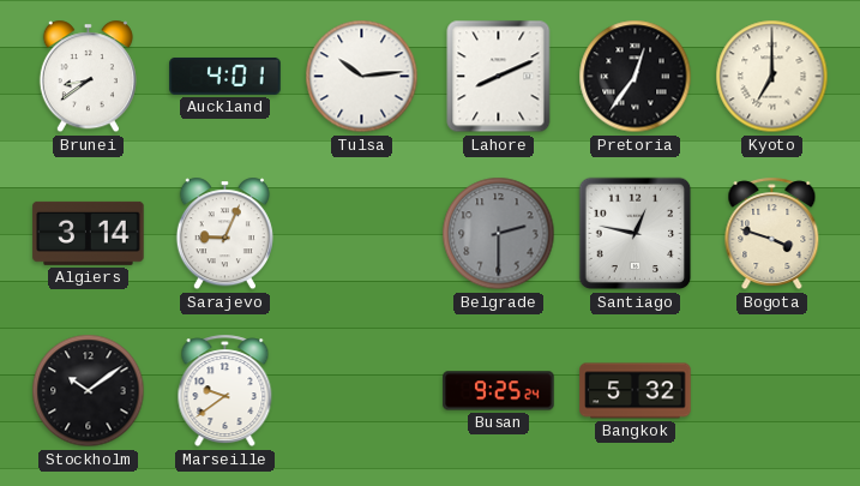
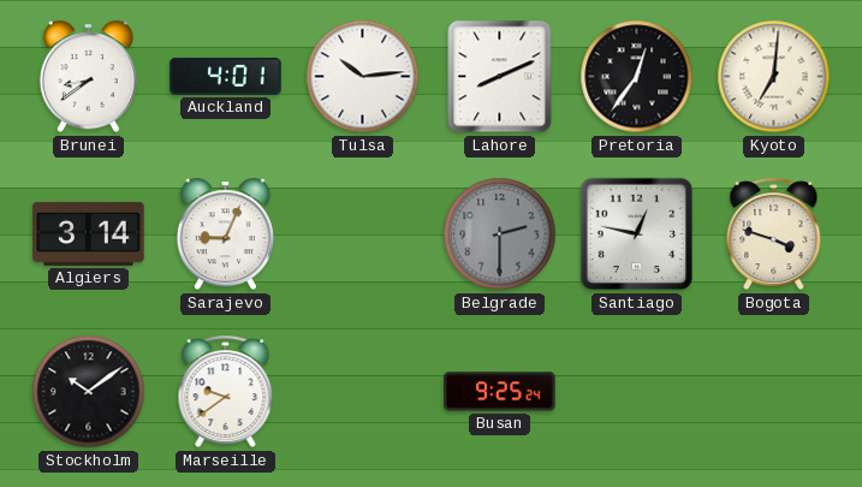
Kyoto: 7:00 -> 7:01
Bangkok: 5:32 -> none
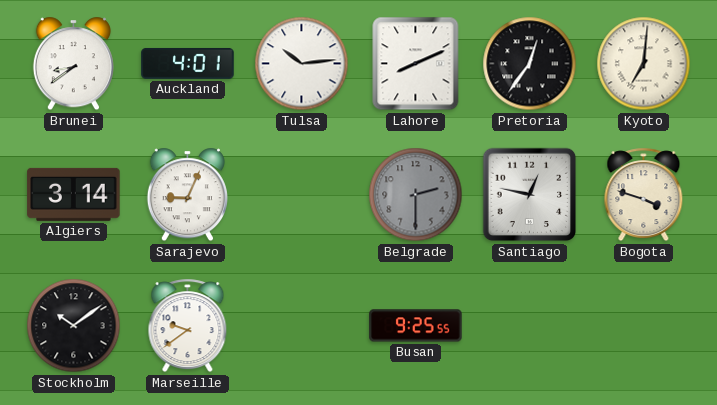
Busan: 9:25:24 -> 9:25:55
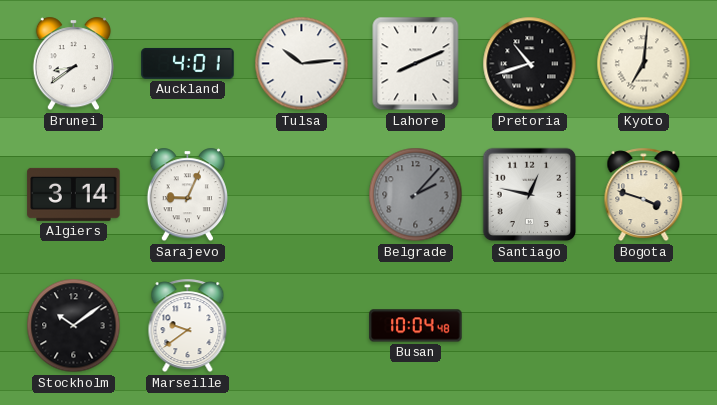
Pretoria: 12:36 -> 10:42
Belgrade: 2:30 -> 2:07
Busan: 9:25 -> 10:04
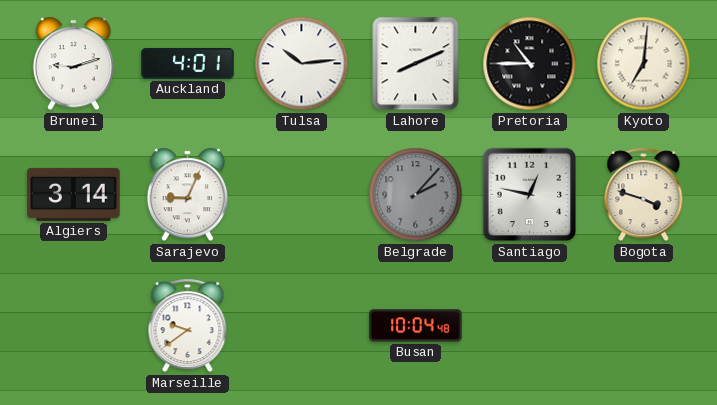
Brunei: 8:39 -> 9:12
Pretoria: 10:42 -> 10:45
Stockholm: 10:09 -> none
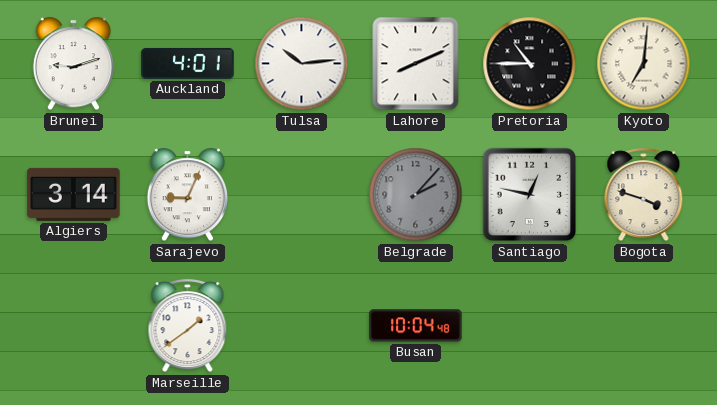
Marseille: 9:39 -> 1:39
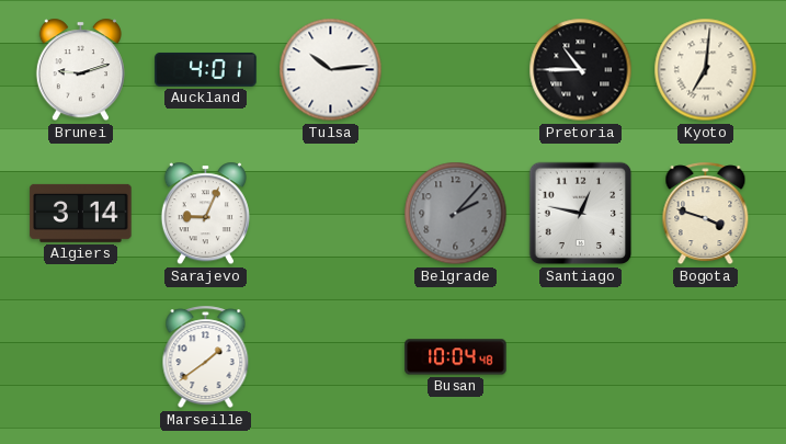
Lahore: 8:11 -> none
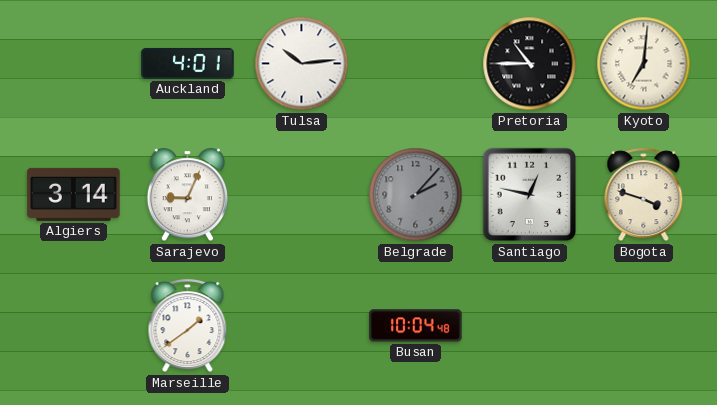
Brunei: 9:12 -> none
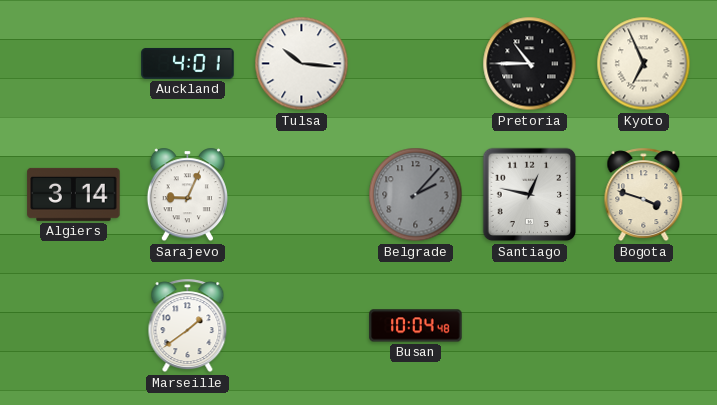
Tulsa: 10:14 -> 10:16
Kyoto: 7:01 -> 6:56
